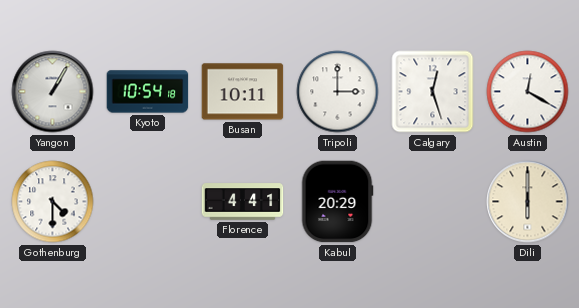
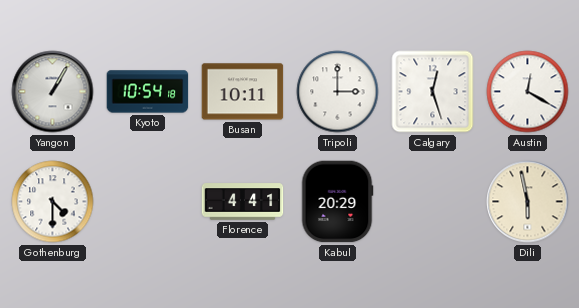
Dili: 6:00 -> 5:58
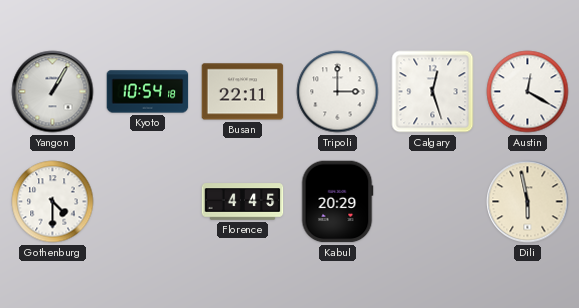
Busan: 10:11 -> 22:11
Florence: 4:41 -> 4:45
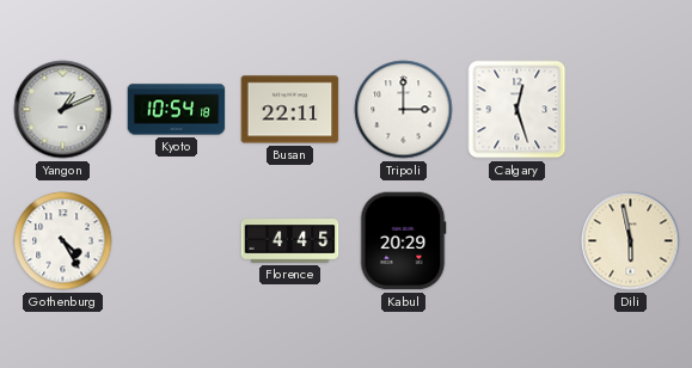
Yangon: 1:05 -> 1:11
Austin: 12:20 -> none
Gothenburg: 4:30 -> 4:25
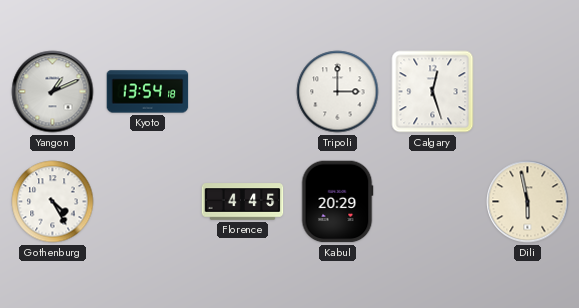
Kyoto: 10:54 -> 13:54
Busan: 22:11 -> none
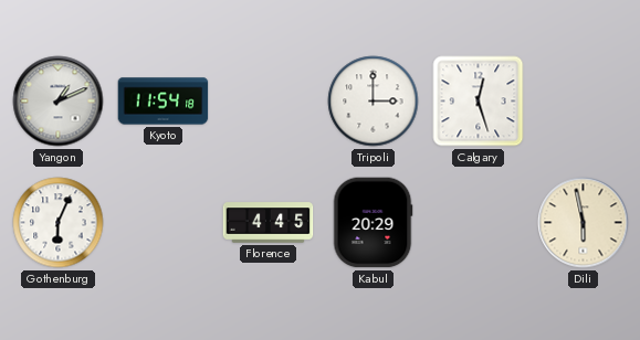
Kyoto: 13:54 -> 11:54
Gothenburg: 4:25 -> 6:04
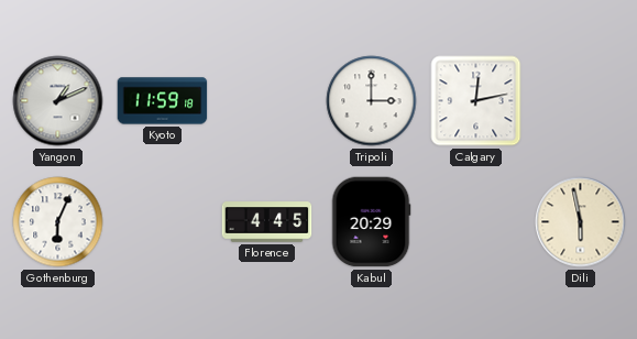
Kyoto: 11:54 -> 11:59
Calgary: 12:27 -> 12:13
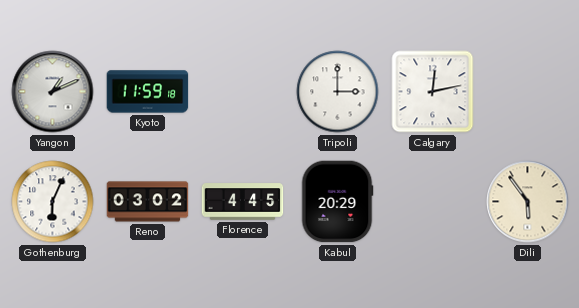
Reno: none -> 03:02
Dili: 5:58 -> 5:54
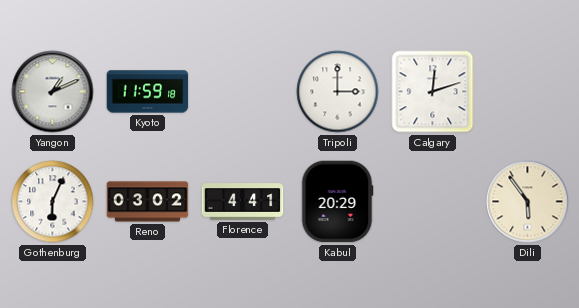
Calgary: 12:13 -> 12:12
Florence: 4:45 -> 4:41
